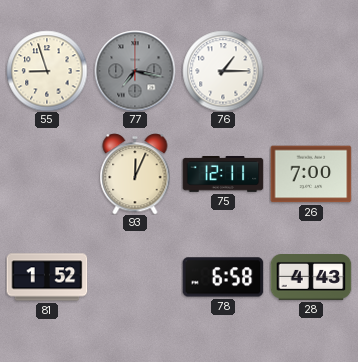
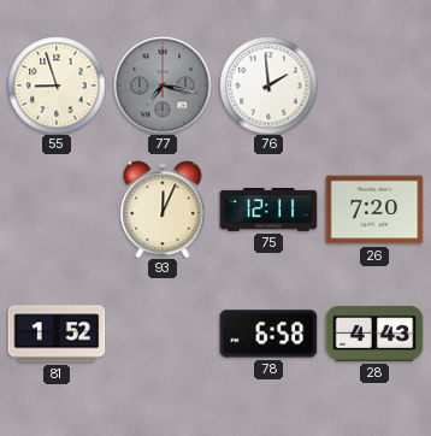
76: 1:15 -> 1:59
26: 7:00 -> 7:20
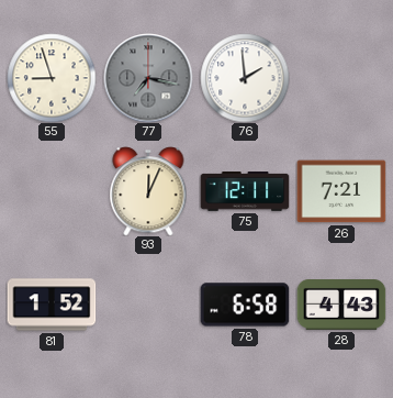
26: 7:20 -> 7:21
